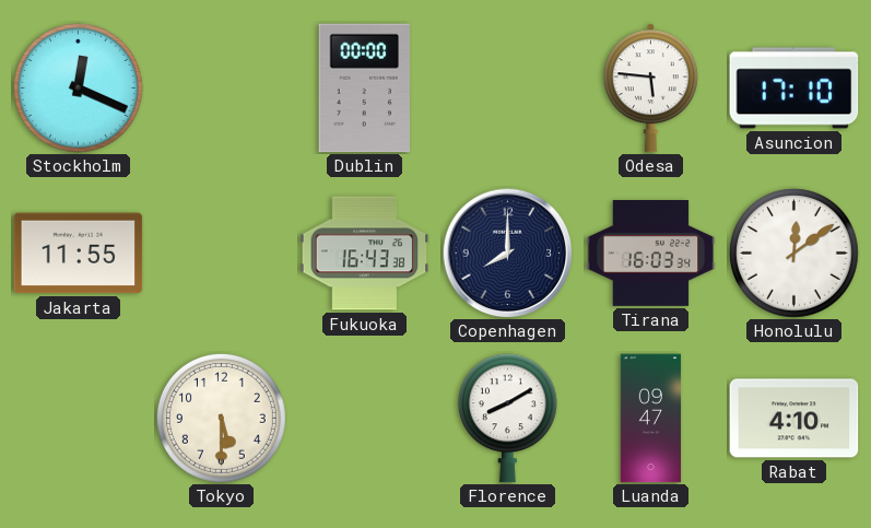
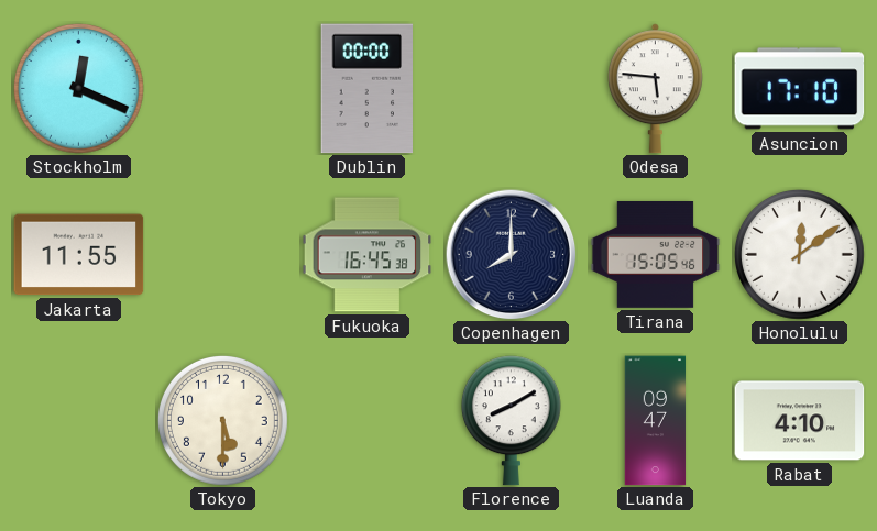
Fukuoka: 16:43 -> 16:45
Tirana: 16:03 -> 15:05
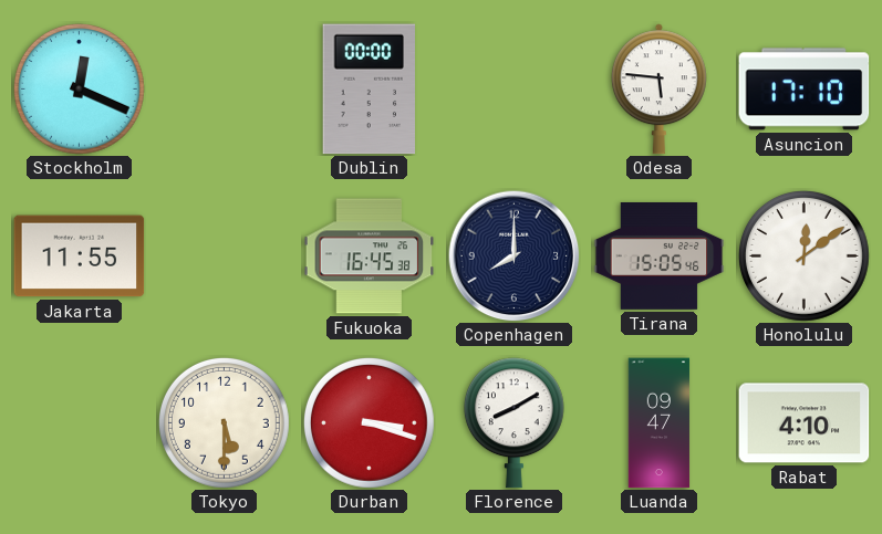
Durban: none -> 3:18
